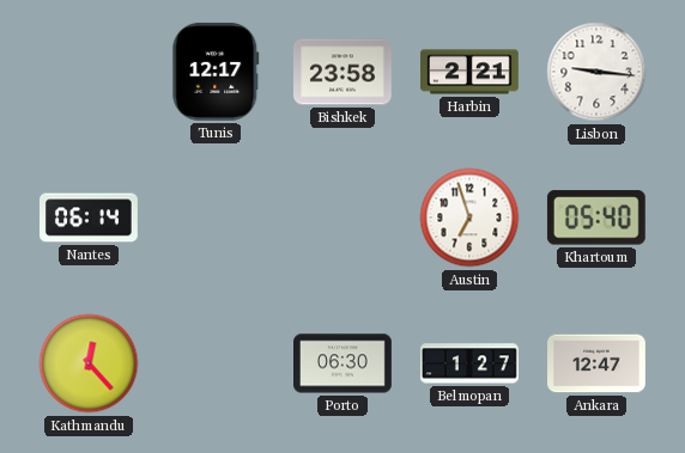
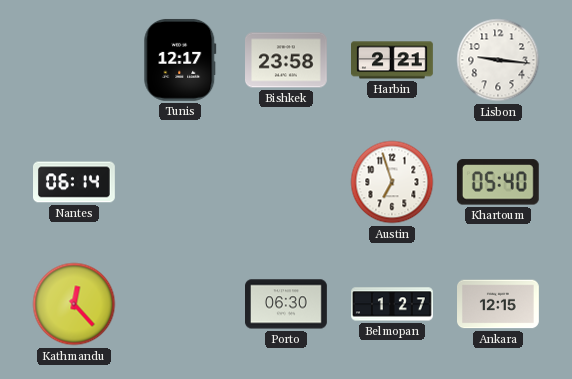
Ankara: 12:47 -> 12:15
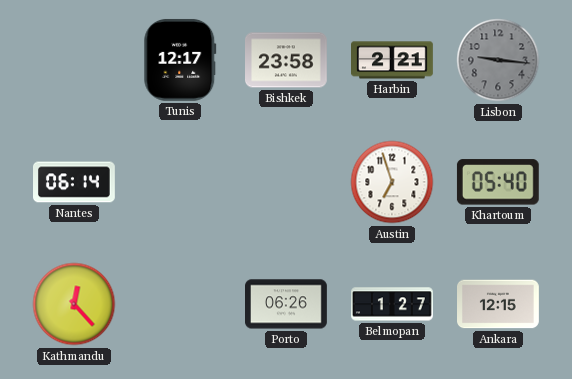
Lisbon dial: white -> grey
Porto: 06:30 -> 06:26
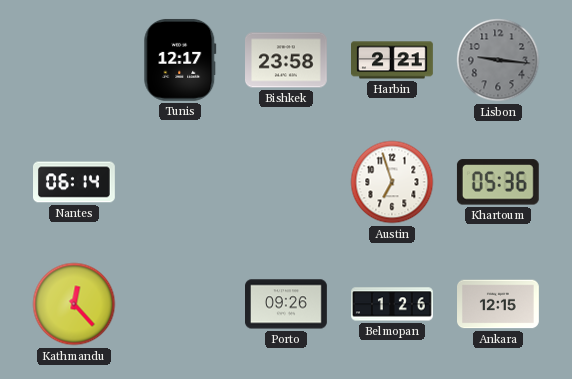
Khartoum: 05:40 -> 05:36
Porto: 06:26 -> 09:26
Belmopan: 1:27 -> 1:26
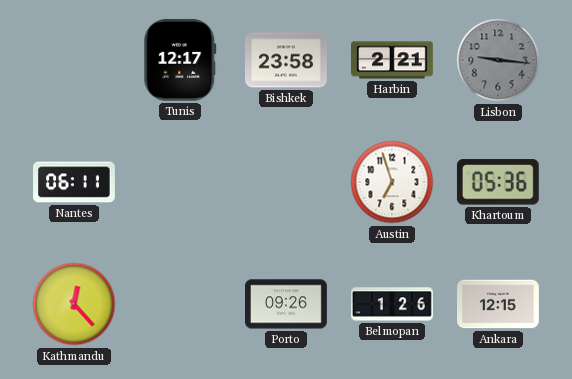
Nantes: 06:14 -> 06:11
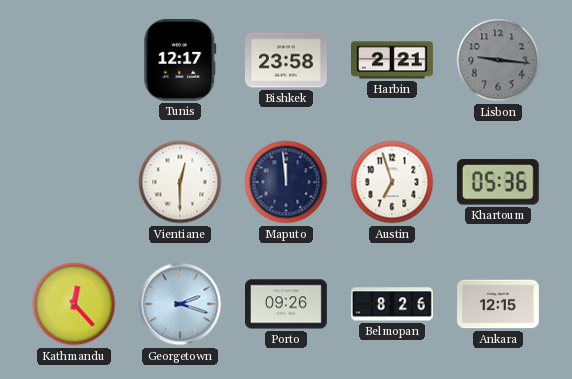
Nantes: 06:11 -> none
Vientiane: none -> 12:30
Maputo: none -> 11:59
Georgetown: none -> 2:18
Belmopan: 1:26 -> 8:26
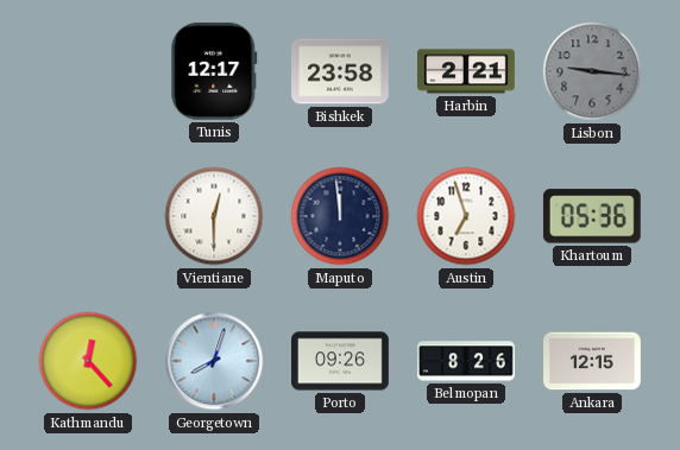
Georgetown: 2:18 -> 8:03
